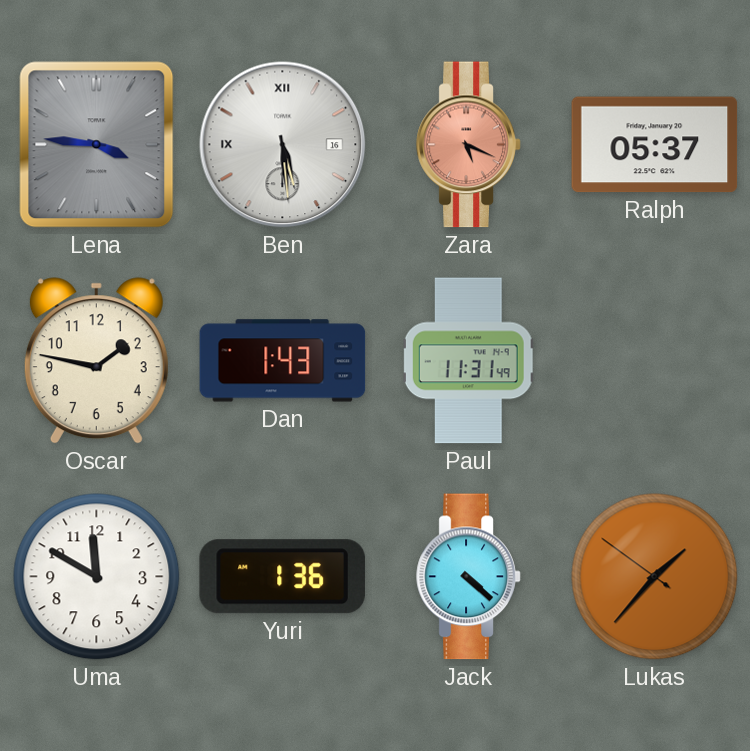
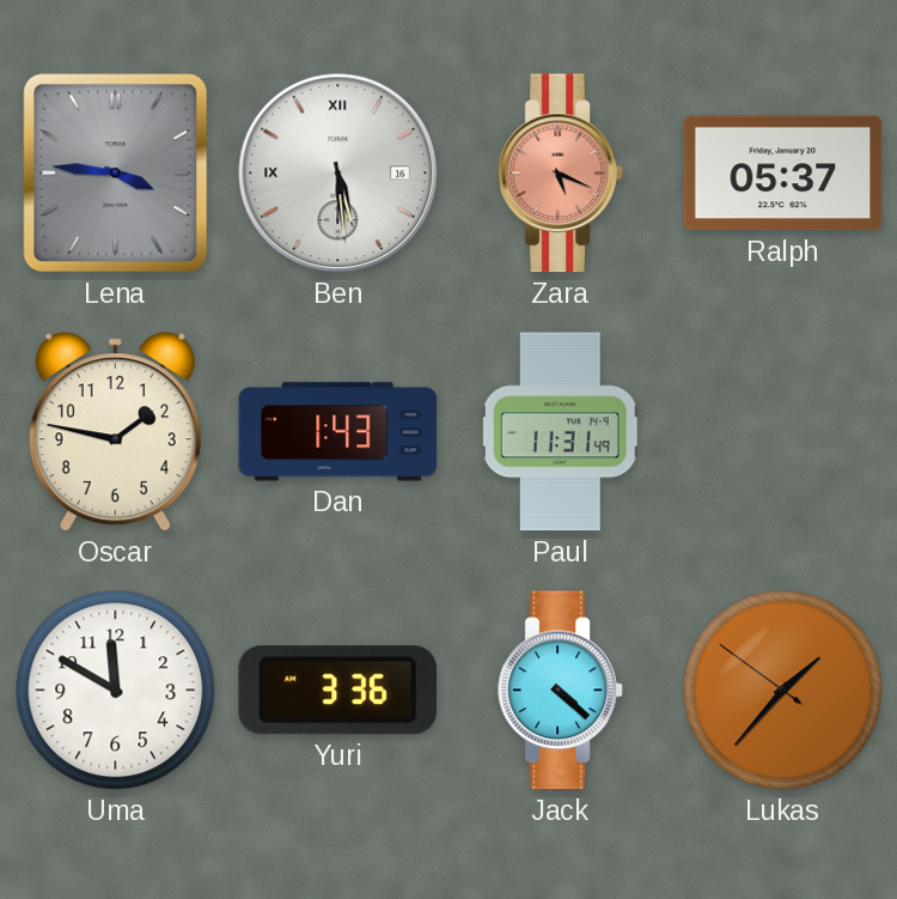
Yuri: 1:36 -> 3:36
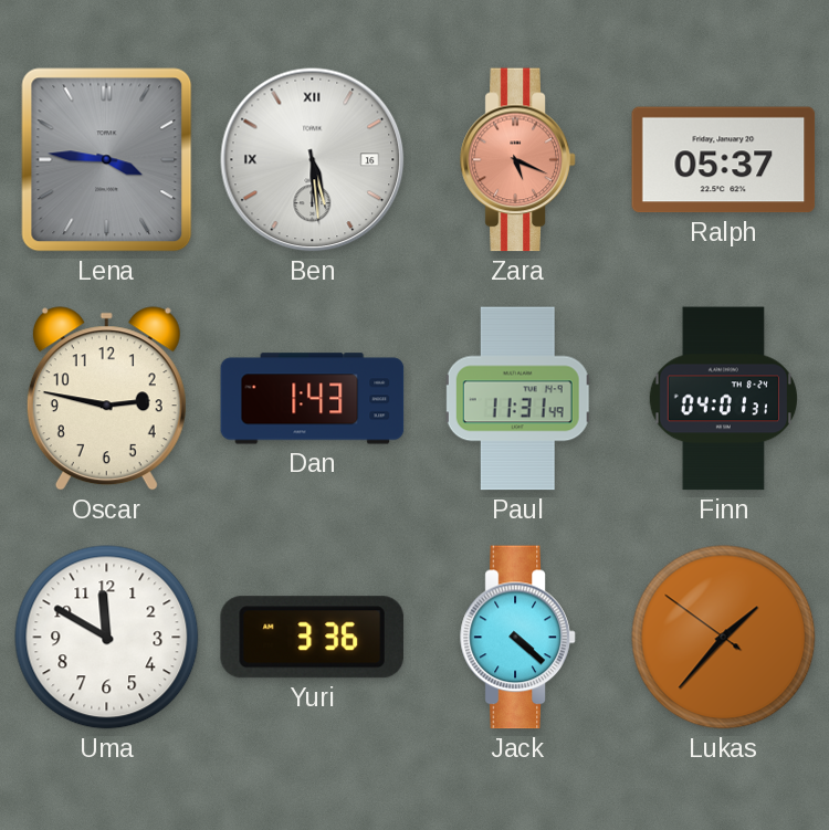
Oscar: 1:47 -> 2:47
Finn: none -> 04:01
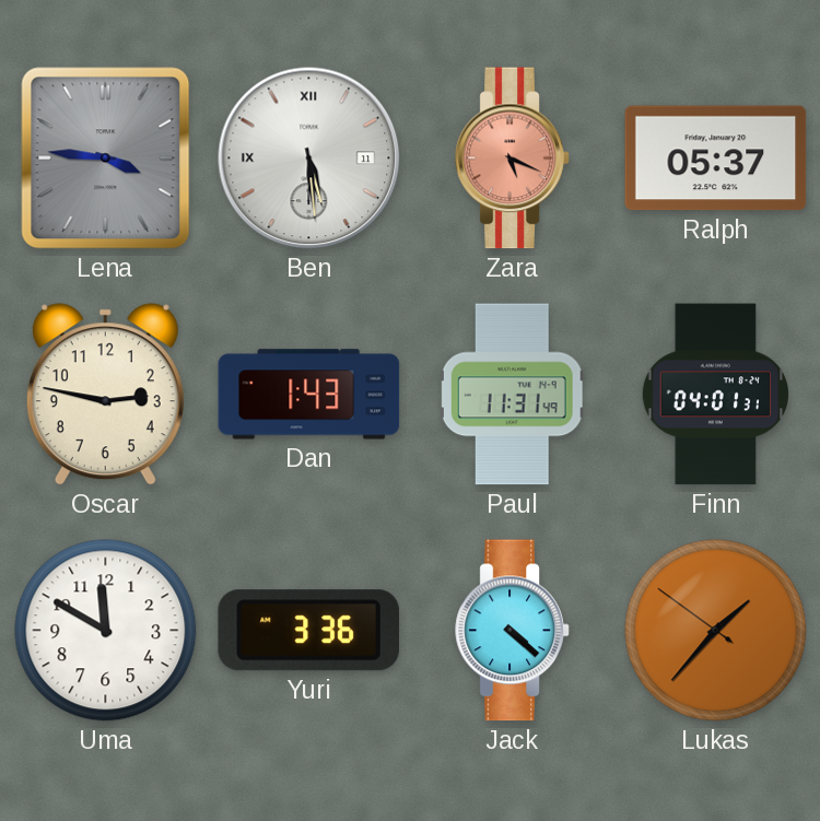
Ben date: 16 -> 11
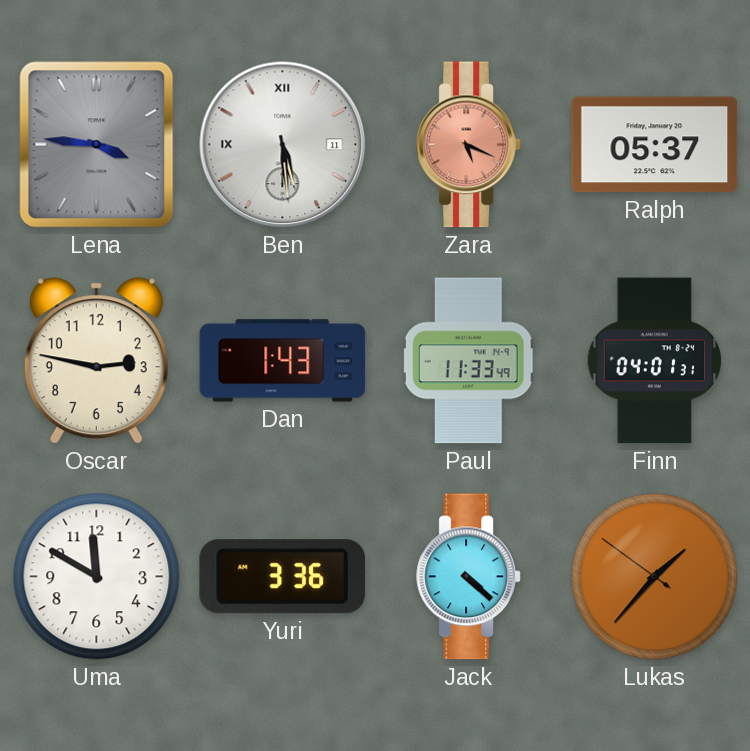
Paul: 11:31 -> 11:33
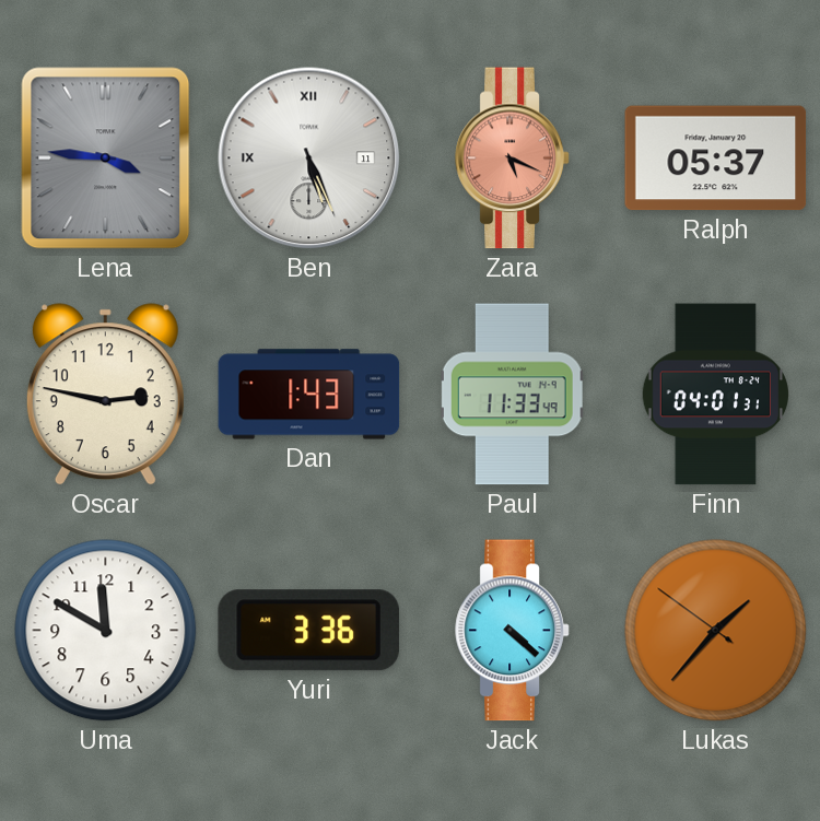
Ben: 5:29 -> 5:26
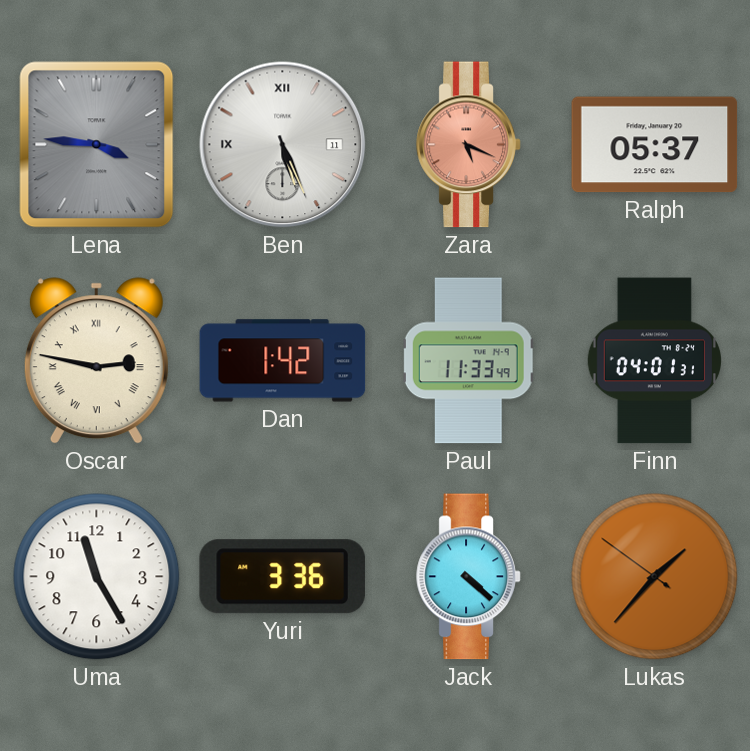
Oscar numerals: Arabic -> Roman
Dan: 1:43 -> 1:42
Uma: 11:50 -> 11:25
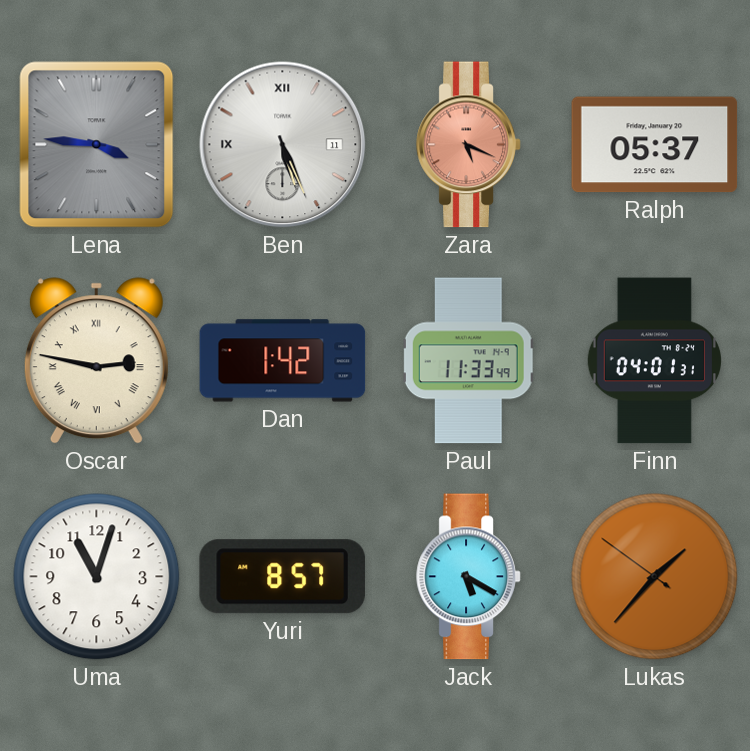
Uma: 11:25 -> 11:03
Yuri: 3:36 -> 8:57
Jack: 4:22 -> 5:20
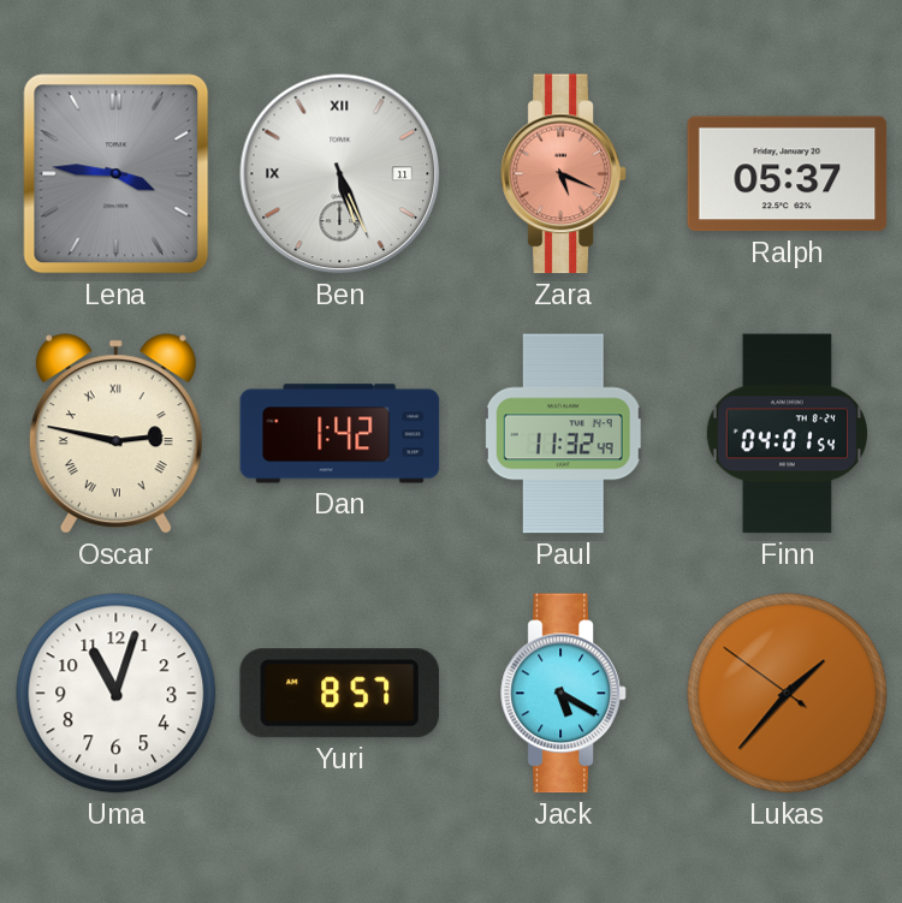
Paul: 11:33 -> 11:32
Finn: 04:01:31 -> 04:01:54
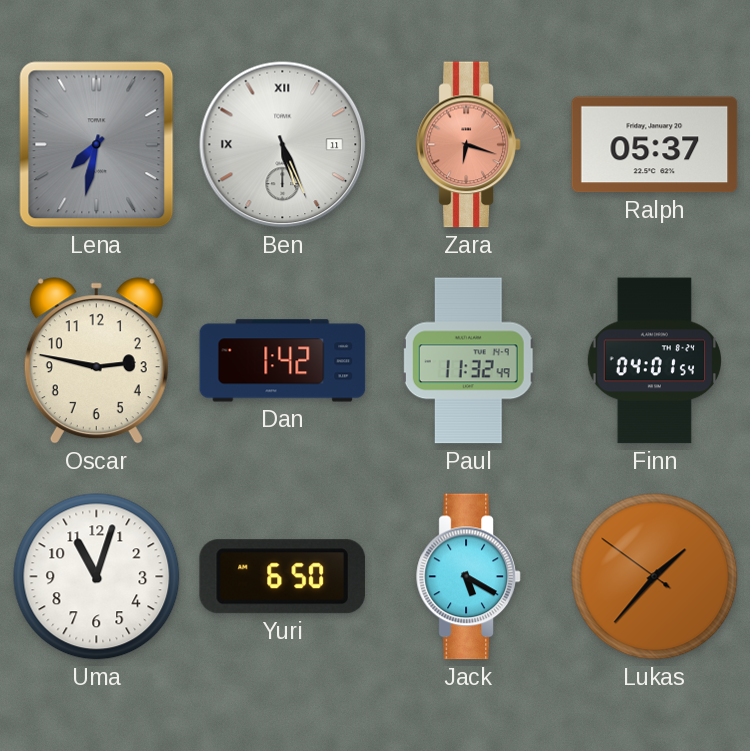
Lena: 3:46 -> 7:32
Zara: 5:19 -> 6:18
Oscar numerals: Roman -> Arabic
Yuri: 8:57 -> 6:50
